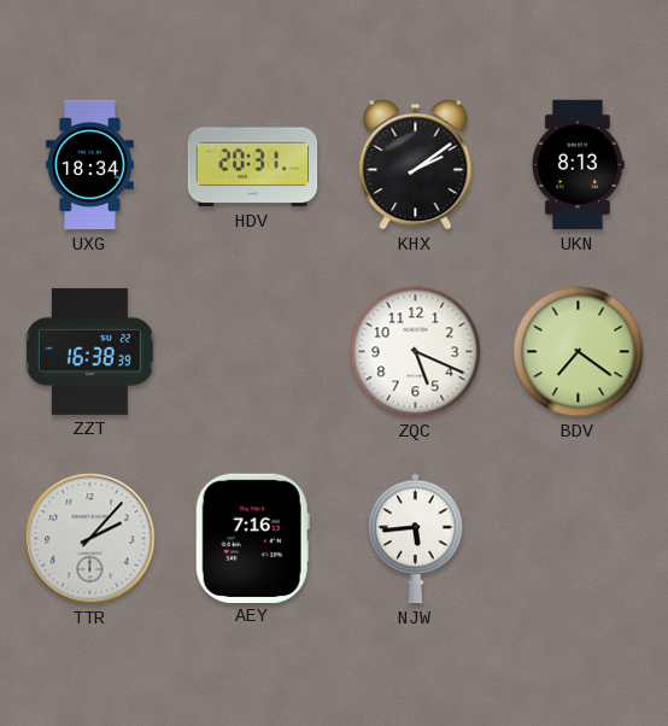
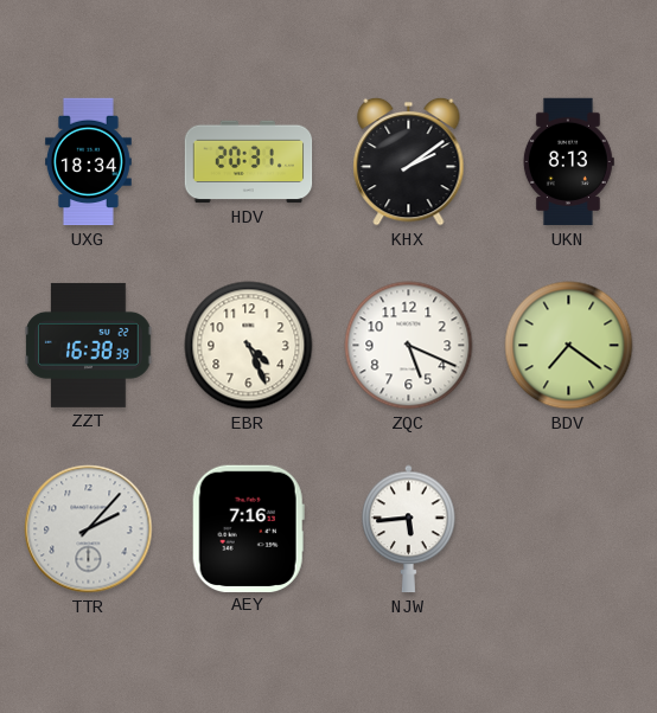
EBR: none -> 4:26
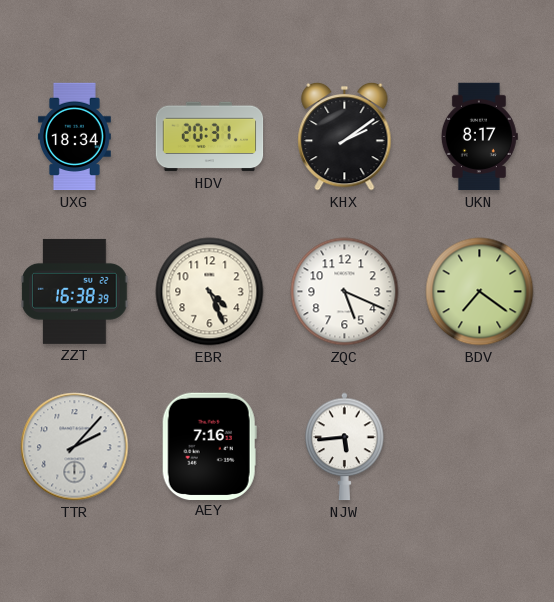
UKN: 8:13 -> 8:17
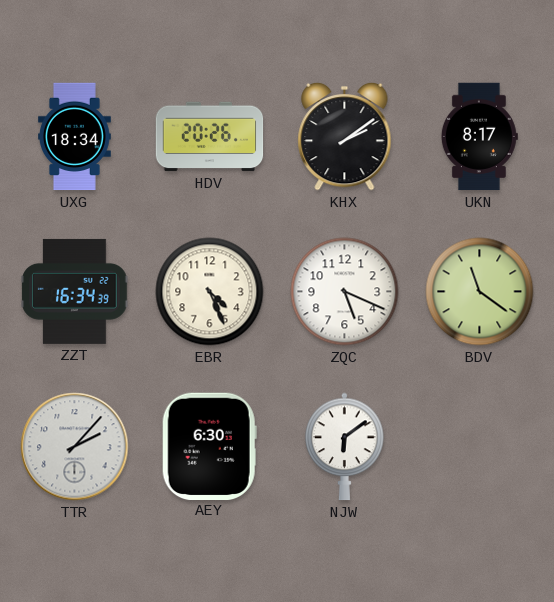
HDV: 20:31 -> 20:26
ZZT: 16:38 -> 16:34
BDV: 7:21 -> 11:21
AEY: 7:16 -> 6:30
NJW: 5:44 -> 6:09
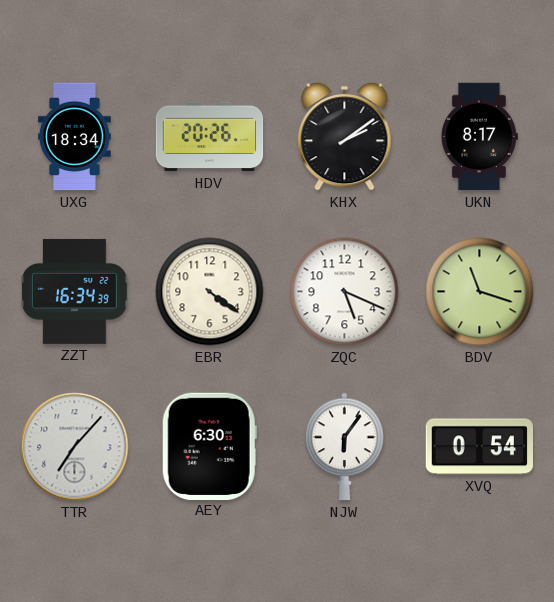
EBR: 4:26 -> 4:21
BDV: 11:21 -> 11:18
TTR: 2:07 -> 7:07
NJW: 6:09 -> 6:06
XVQ: none -> 0:54
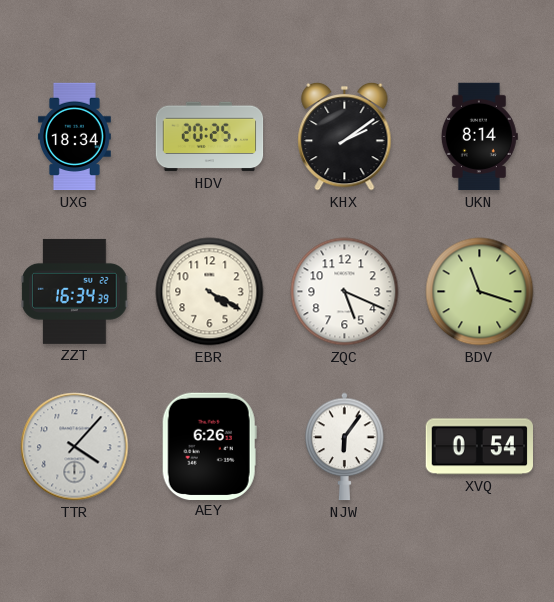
HDV: 20:26 -> 20:25
UKN: 8:17 -> 8:14
EBR: 4:21 -> 4:20
TTR: 7:07 -> 4:07
AEY: 6:30 -> 6:26
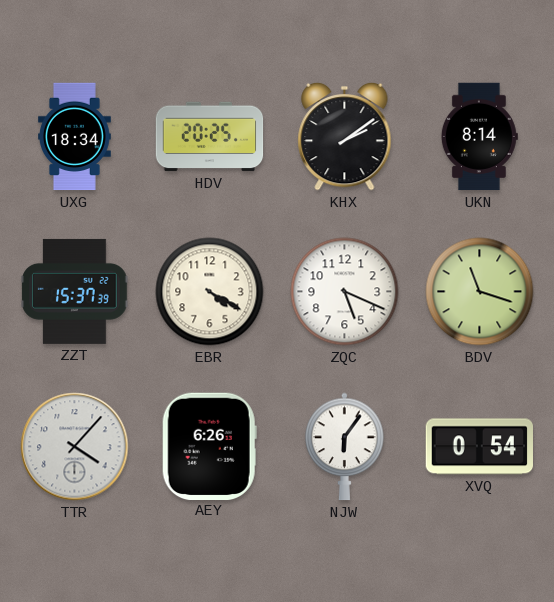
ZZT: 16:34 -> 15:37
